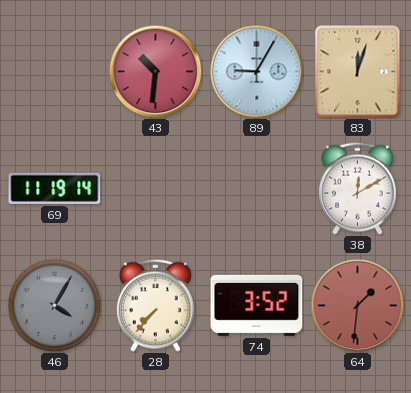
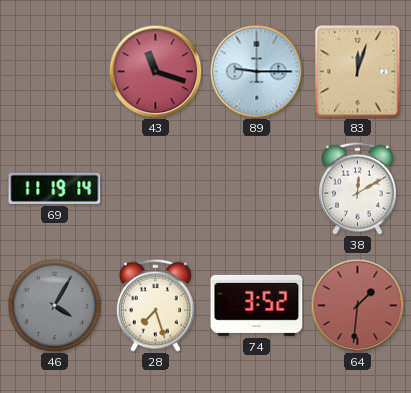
43: 10:31 -> 11:18
89: 9:05 -> 9:15
28: 7:37 -> 7:27
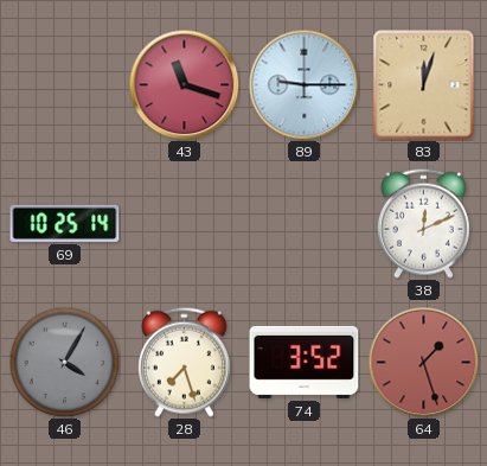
69: 11:19 -> 10:25
38: 12:10 -> 12:11
64: 1:31 -> 1:27
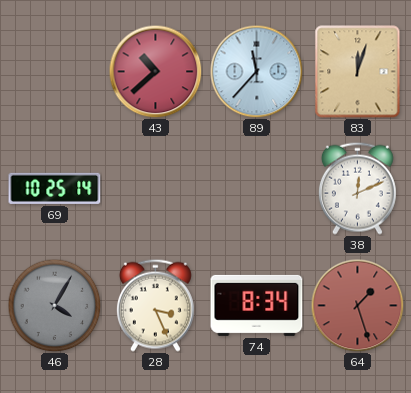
43: 11:18 -> 10:38
89: 9:15 -> 11:37
28: 7:27 -> 3:26
74: 3:52 -> 8:34
